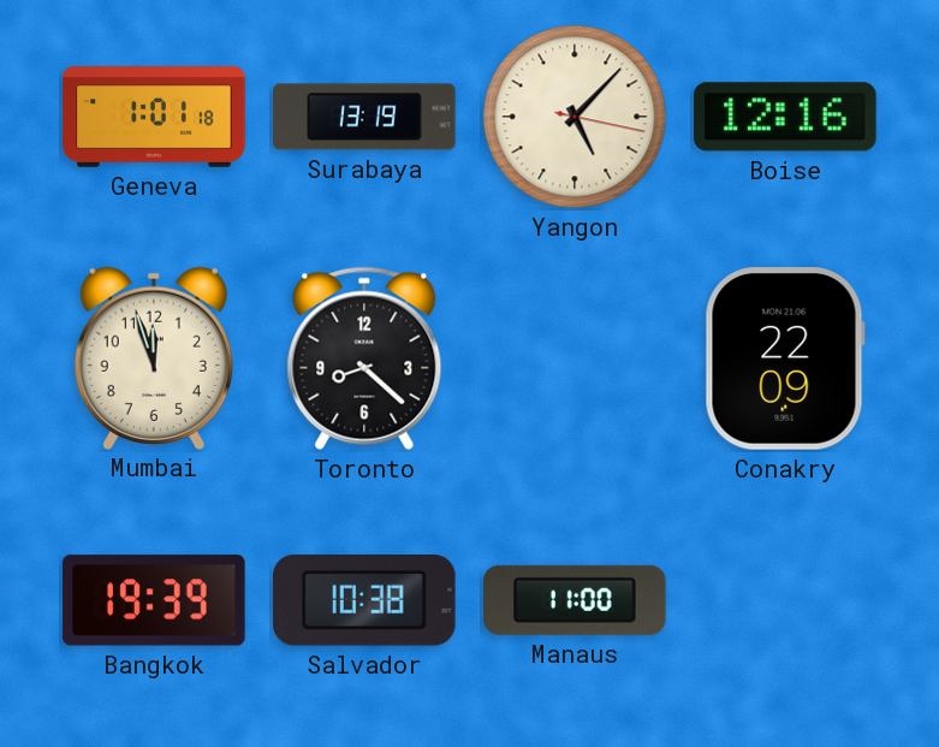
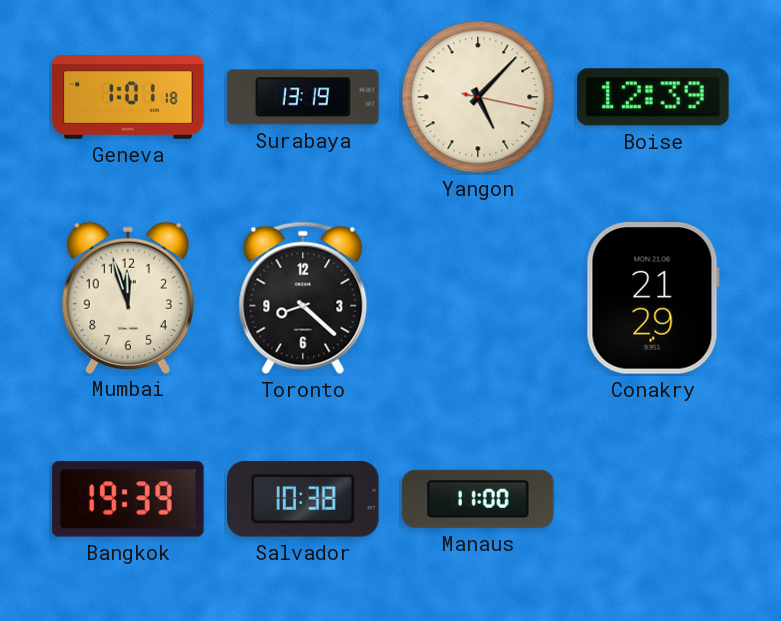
Boise: 12:16 -> 12:39
Conakry: 22:09 -> 21:29
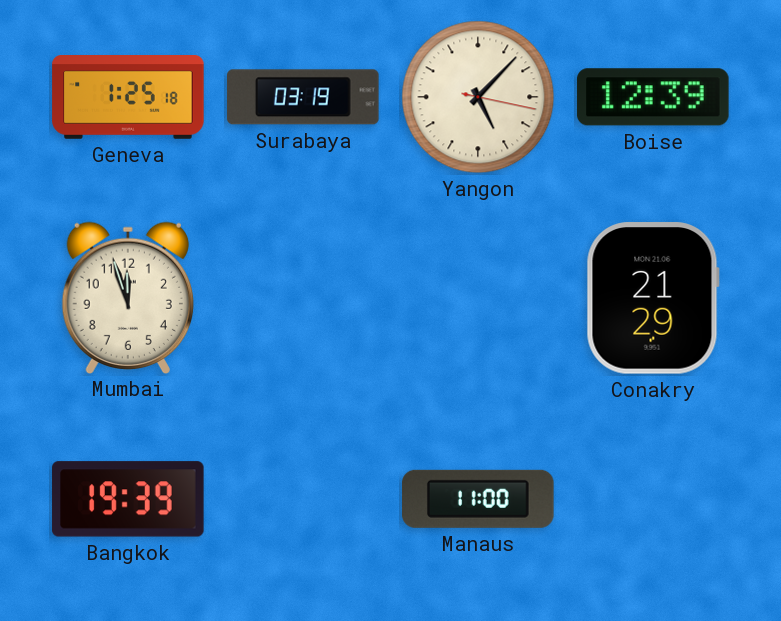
Geneva: 1:01 -> 1:25
Surabaya: 13:19 -> 03:19
Toronto: 8:22 -> none
Salvador: 10:38 -> none
